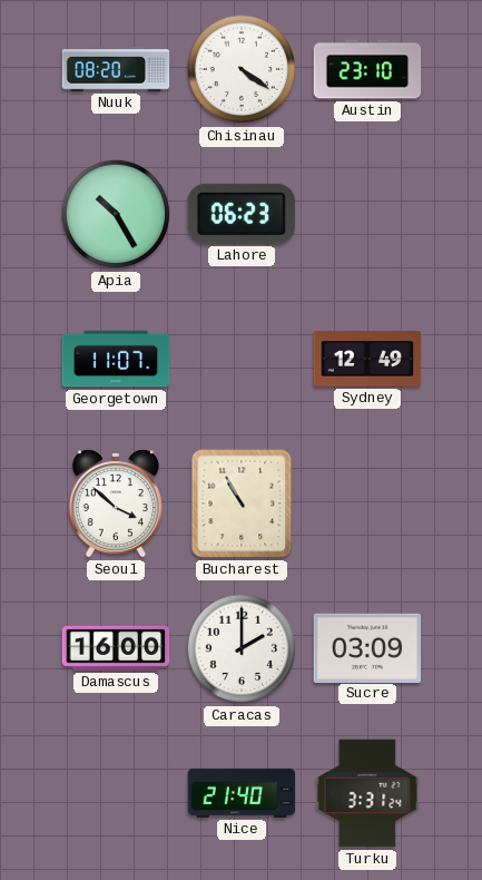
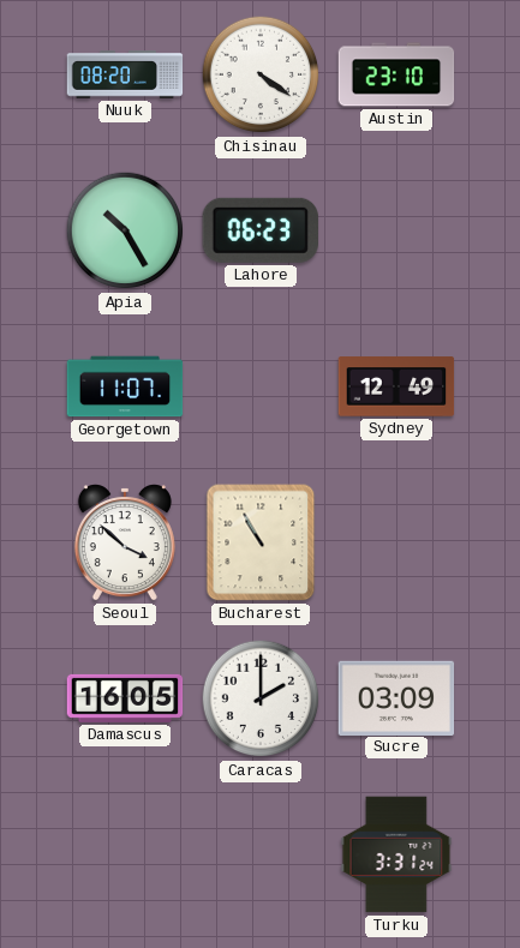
Damascus: 16:00 -> 16:05
Nice: 21:40 -> none
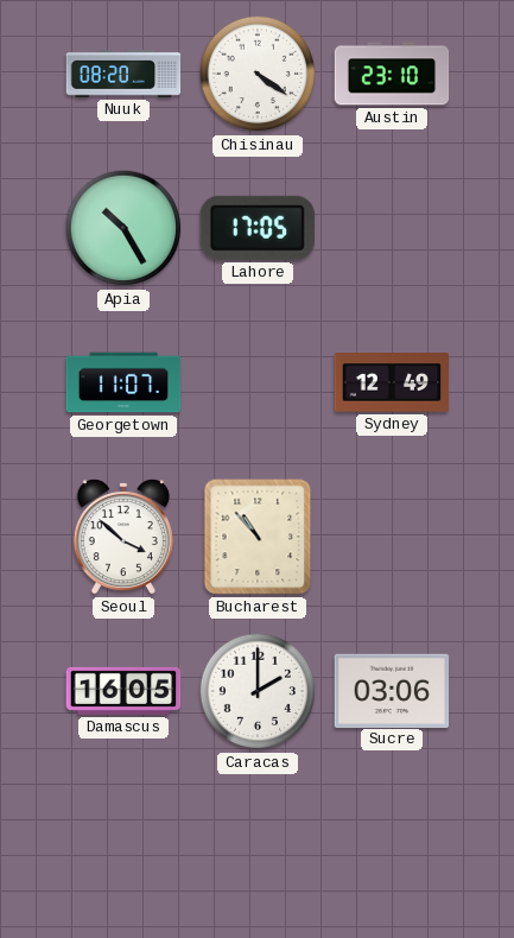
Lahore: 06:23 -> 17:05
Bucharest: 10:55 -> 10:53
Sucre: 03:09 -> 03:06
Turku: 3:31 -> none
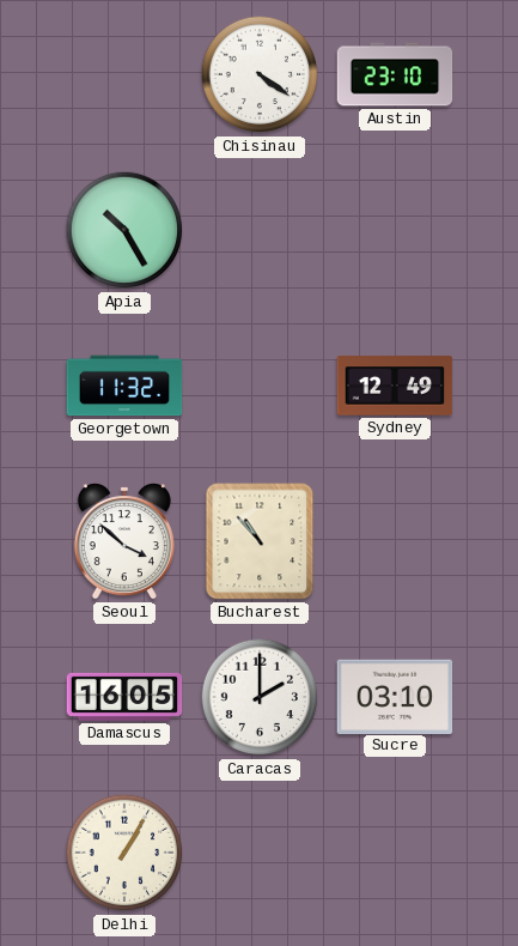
Nuuk: 08:20 -> none
Lahore: 17:05 -> none
Georgetown: 11:07 -> 11:32
Sucre: 03:06 -> 03:10
Delhi: none -> 1:05
